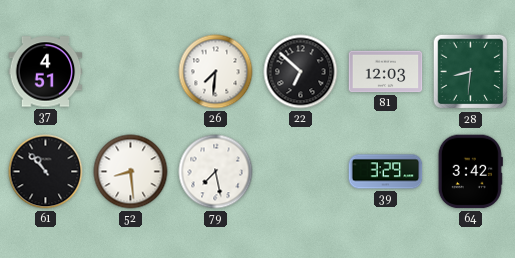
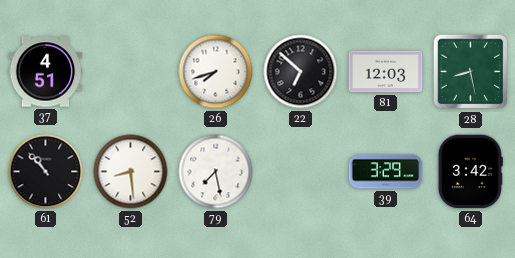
26: 7:31 -> 7:42
28: 8:31 -> 8:28
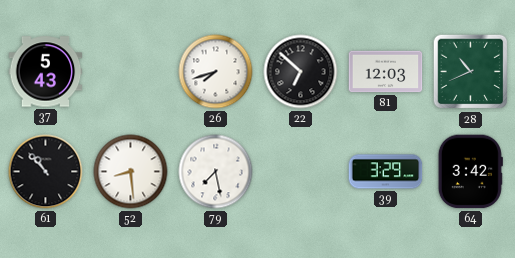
37: 4:51 -> 5:43
28: 8:28 -> 10:41
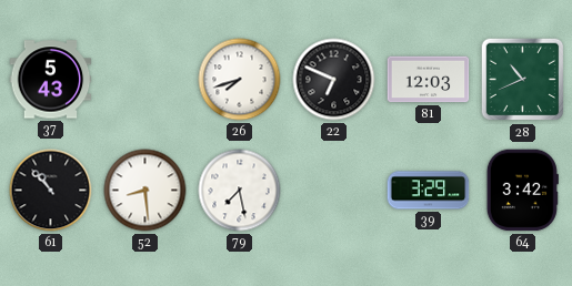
22: 6:52 -> 6:49
